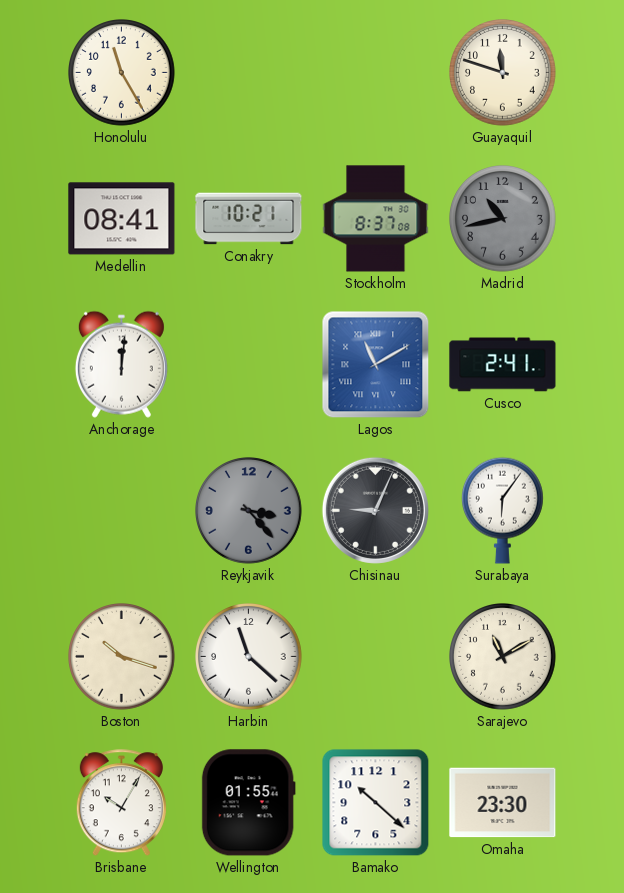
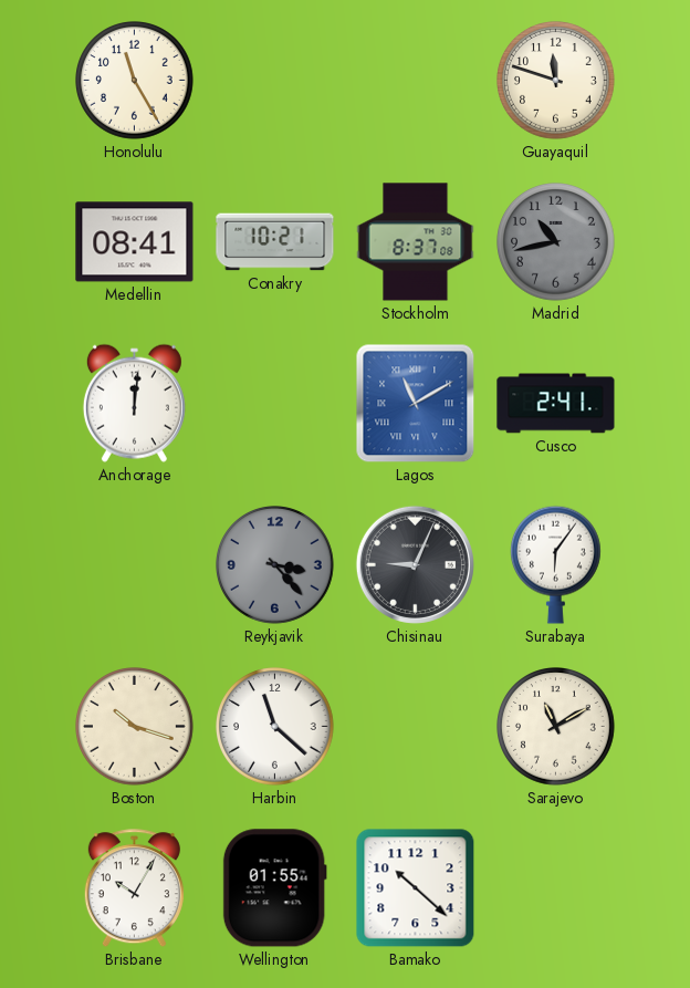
Omaha: 23:30 -> none
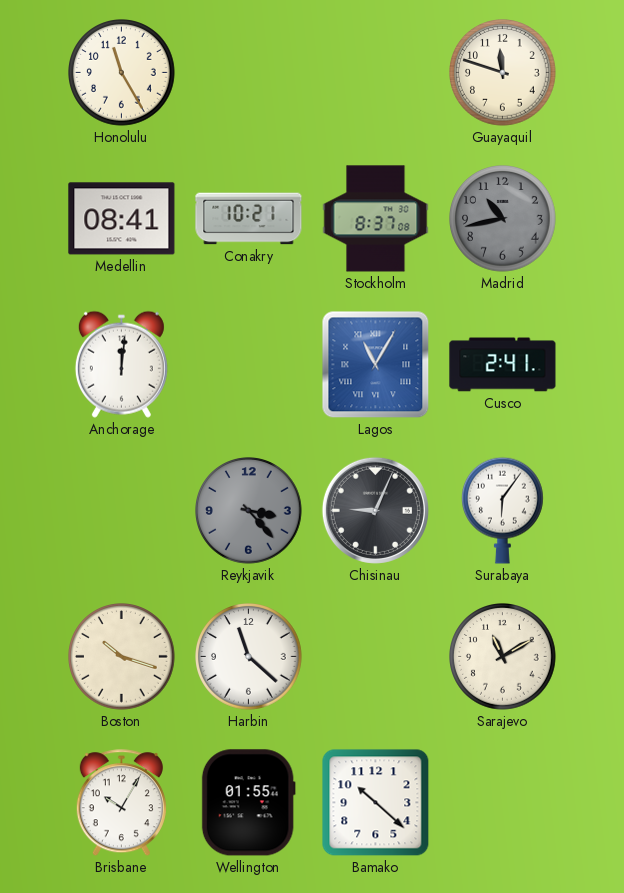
Lagos: 11:10 -> 11:05
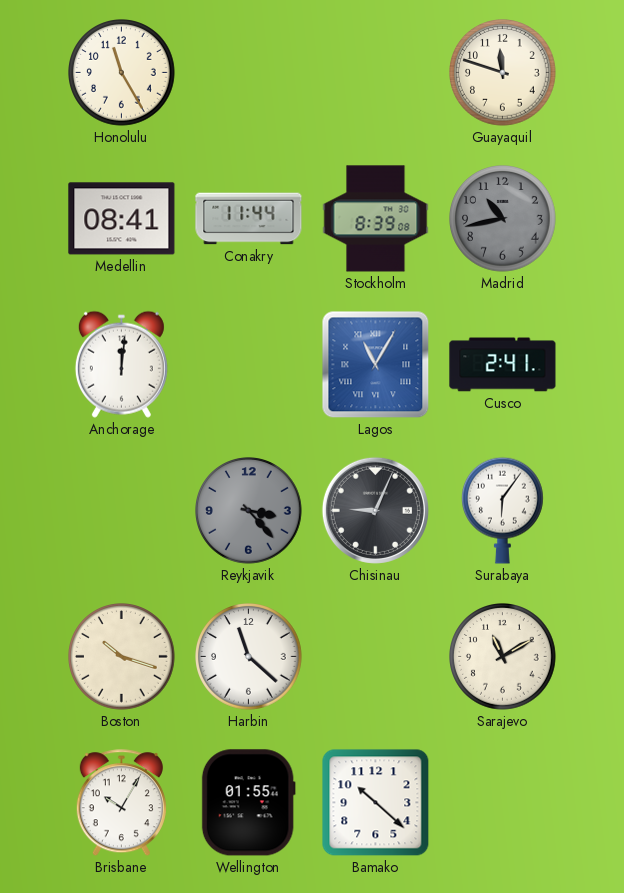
Conakry: 10:21 -> 11:44
Stockholm: 8:37 -> 8:39
